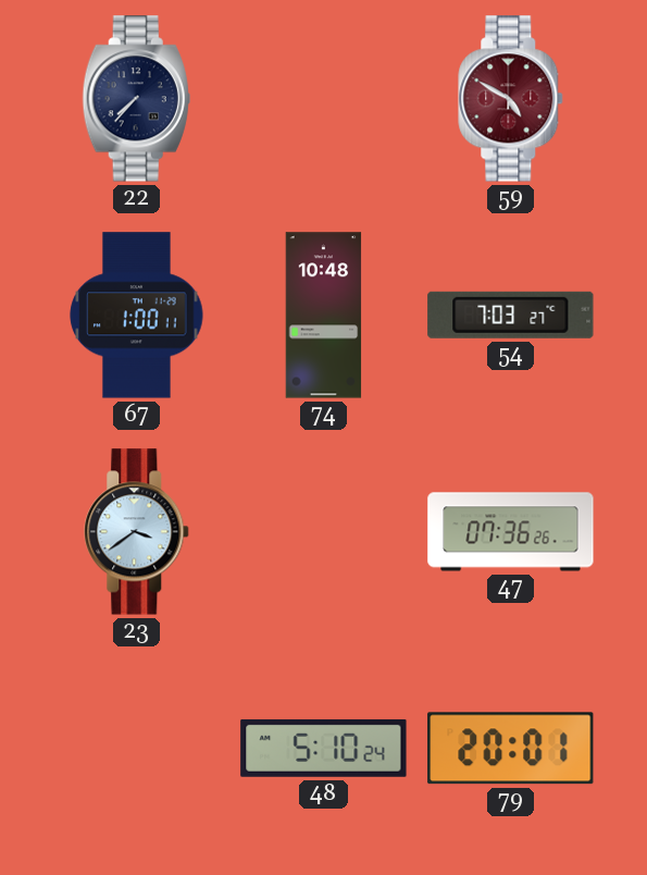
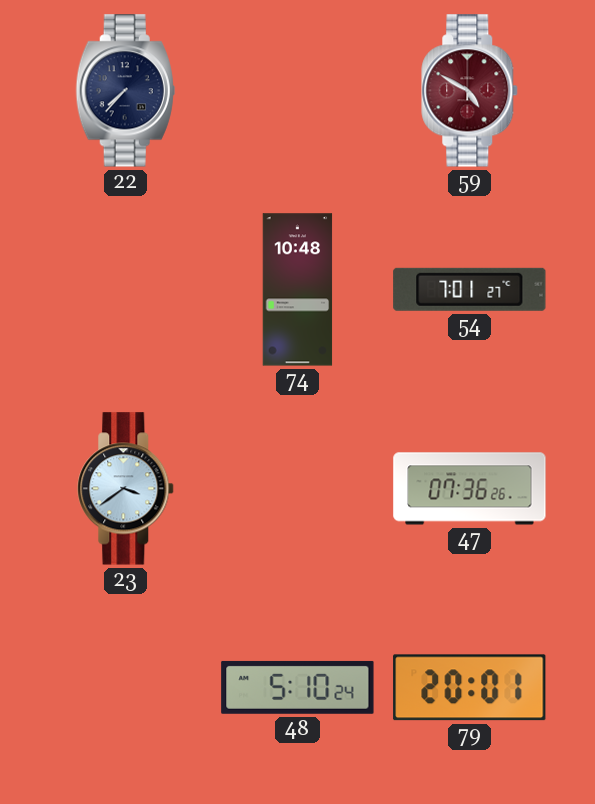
67: 1:00 -> none
54: 7:03 -> 7:01
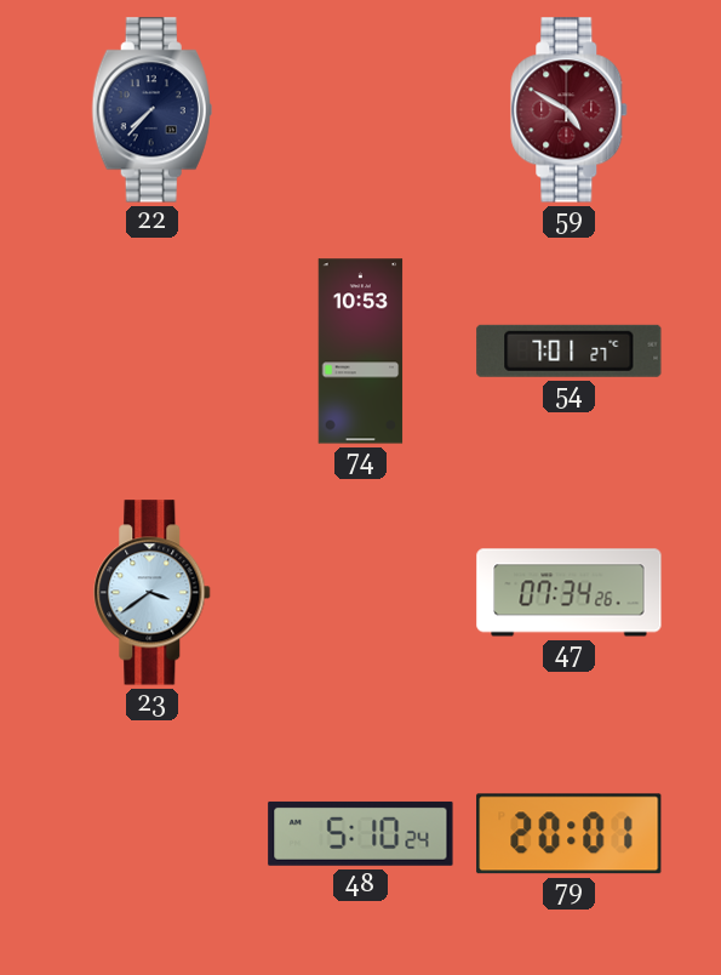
74: 10:48 -> 10:53
47: 07:36 -> 07:34
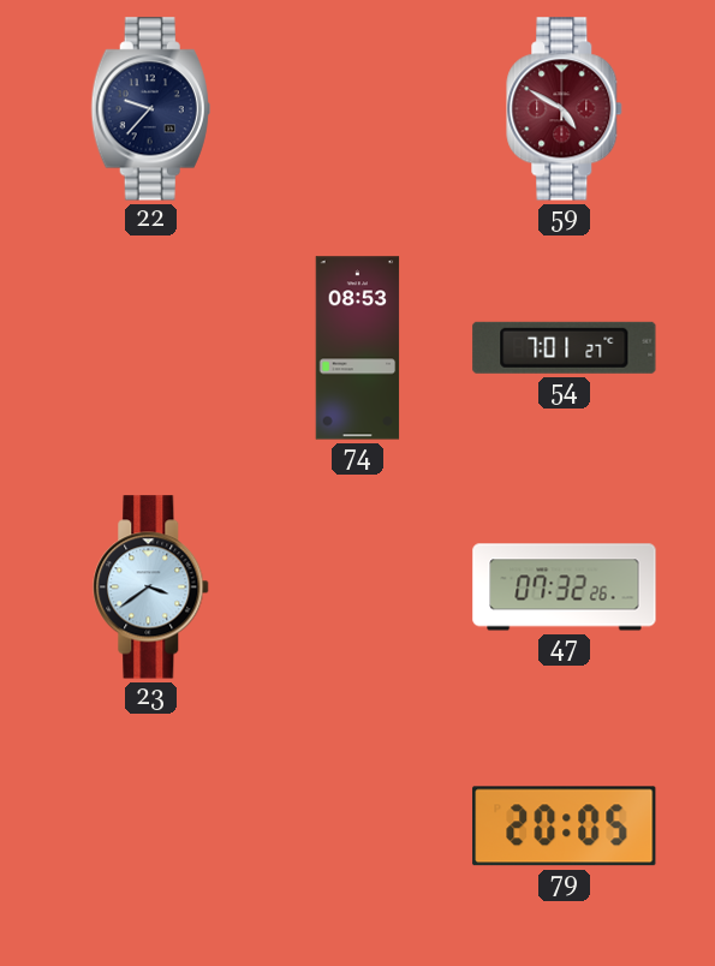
22: 7:37 -> 9:37
74: 10:53 -> 08:53
47: 07:34 -> 07:32
48: 5:10 -> none
79: 20:01 -> 20:05
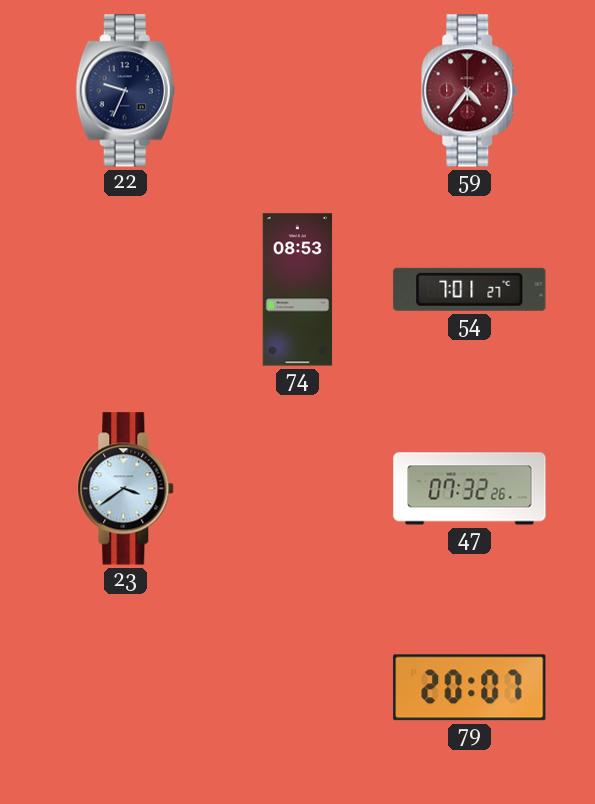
22: 9:37 -> 9:34
59: 4:50 -> 4:36
79: 20:05 -> 20:07
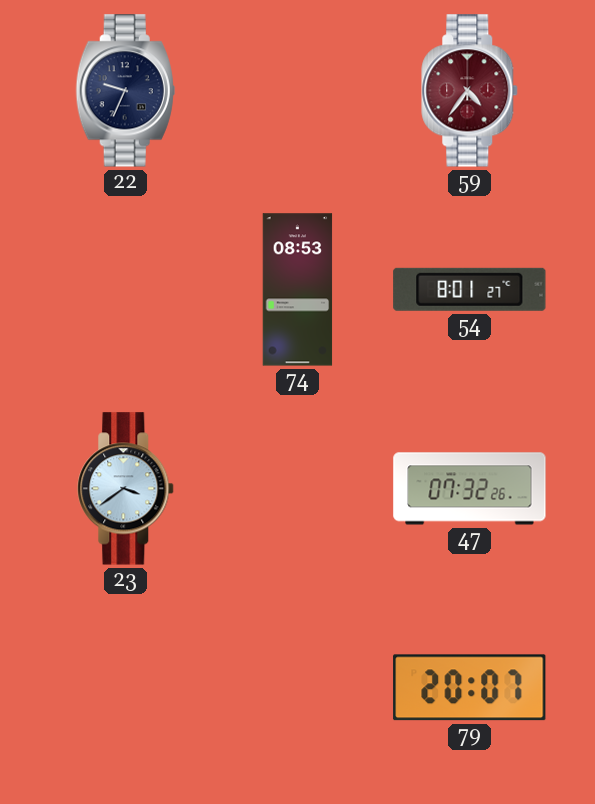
54: 7:01 -> 8:01
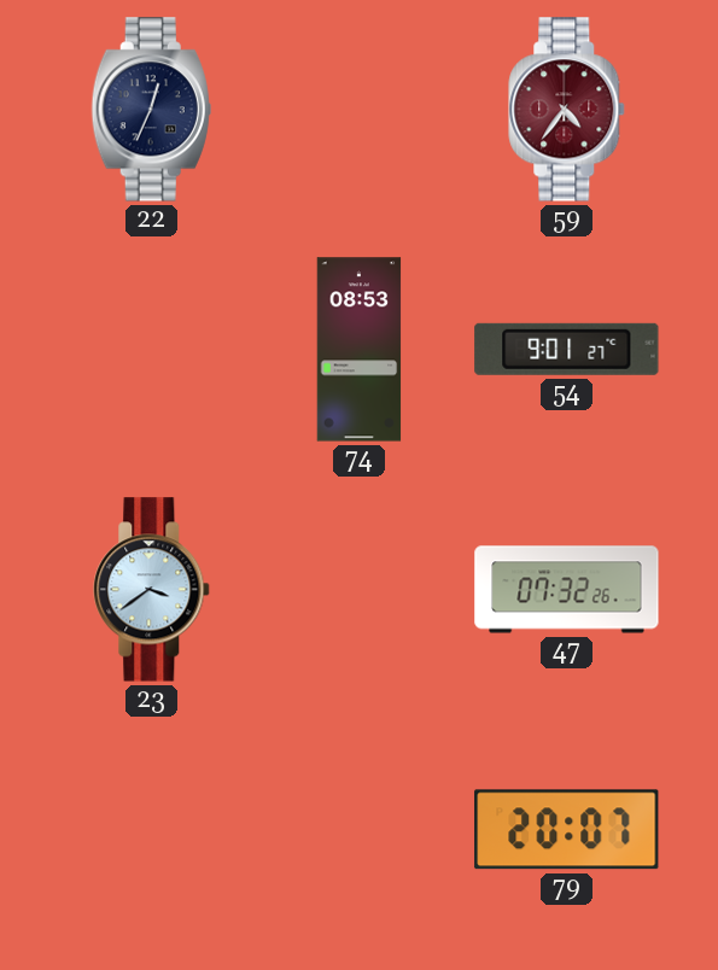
22: 9:34 -> 12:34
54: 8:01 -> 9:01
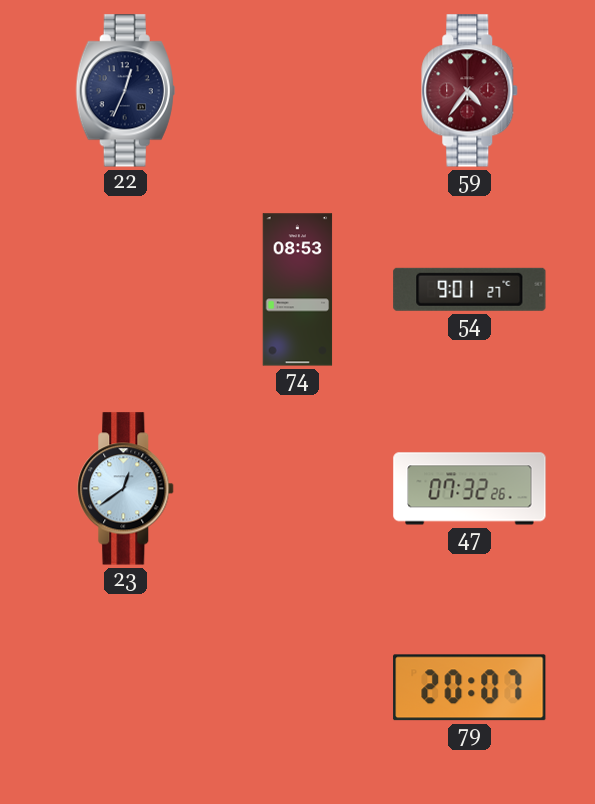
23: 3:39 -> 12:39
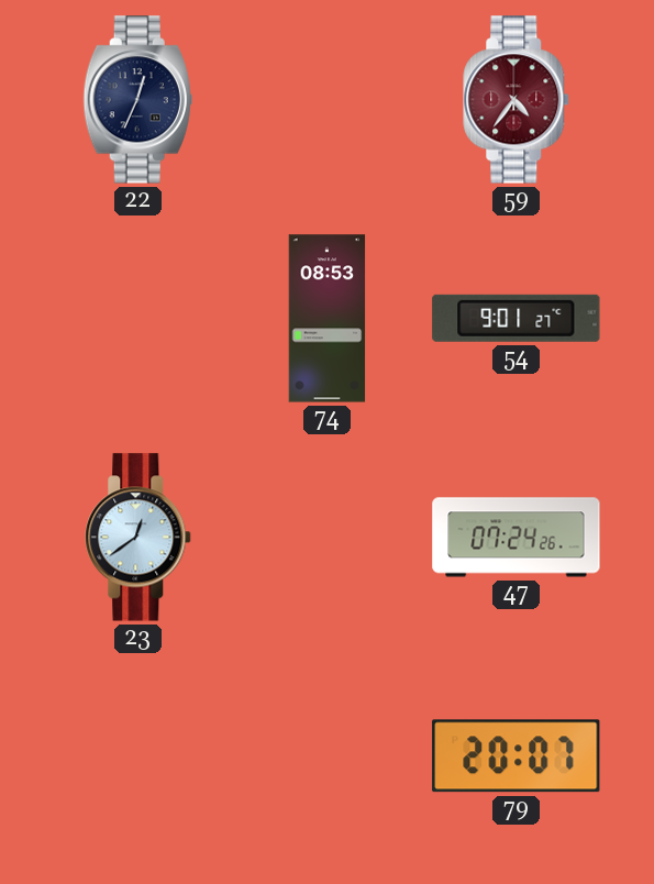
47: 07:32 -> 07:24
